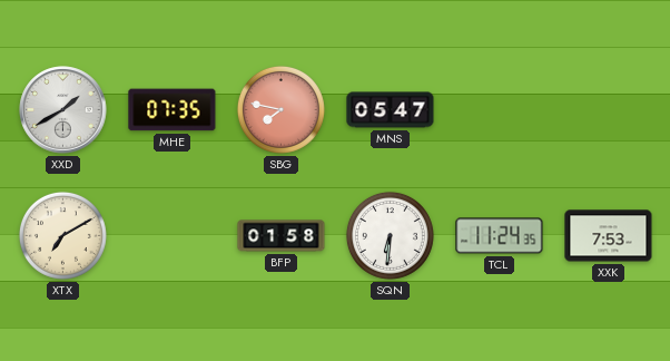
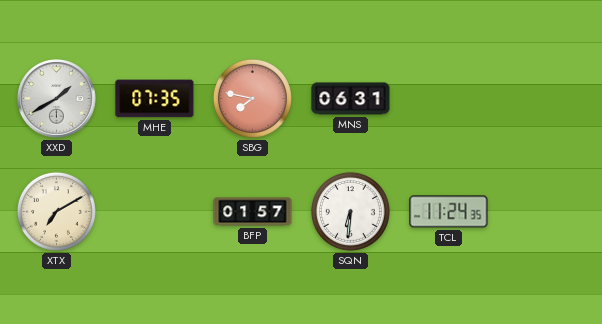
MNS: 05:47 -> 06:31
BFP: 01:58 -> 01:57
XXK: 7:53 -> none
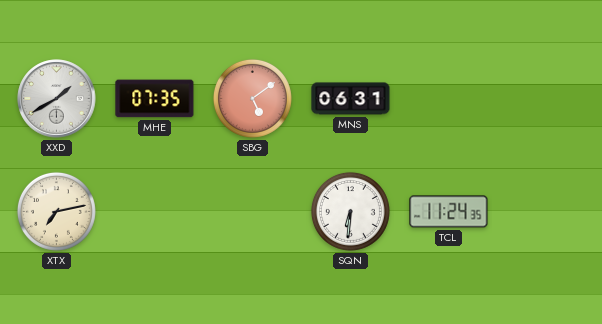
SBG: 7:47 -> 5:09
XTX: 7:10 -> 7:13
BFP: 01:57 -> none
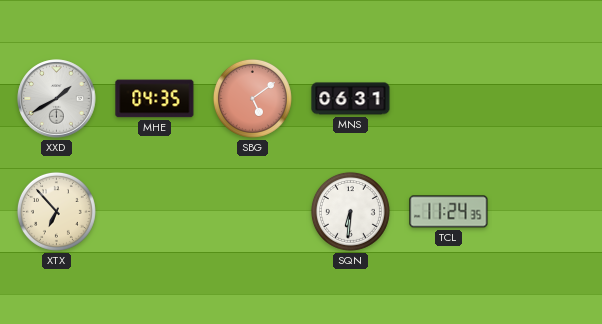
MHE: 07:35 -> 04:35
XTX: 7:13 -> 6:53
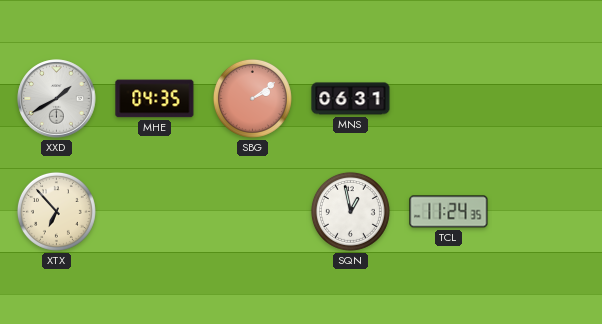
SBG: 5:09 -> 2:09
SQN: 6:31 -> 12:58
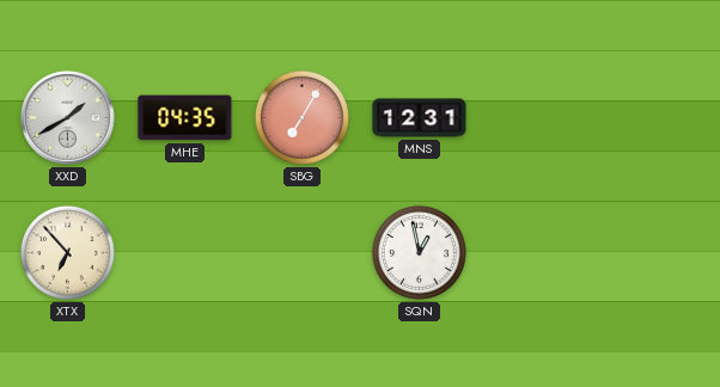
SBG: 2:09 -> 7:05
MNS: 06:31 -> 12:31
TCL: 11:24 -> none
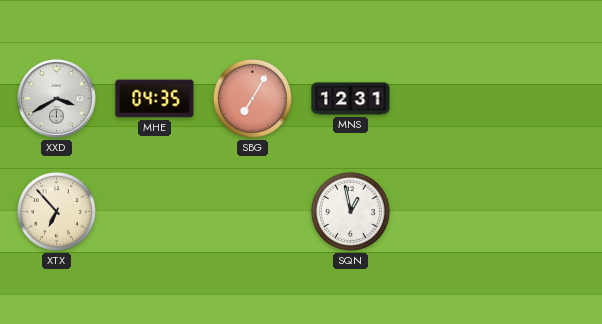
XXD: 1:40 -> 3:40
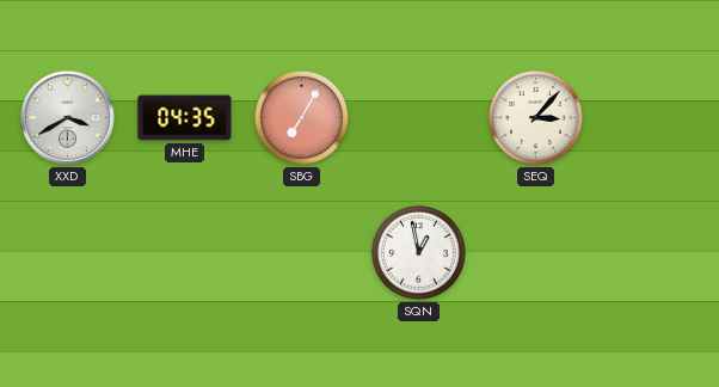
MNS: 12:31 -> none
SEQ: none -> 3:07
XTX: 6:53 -> none
